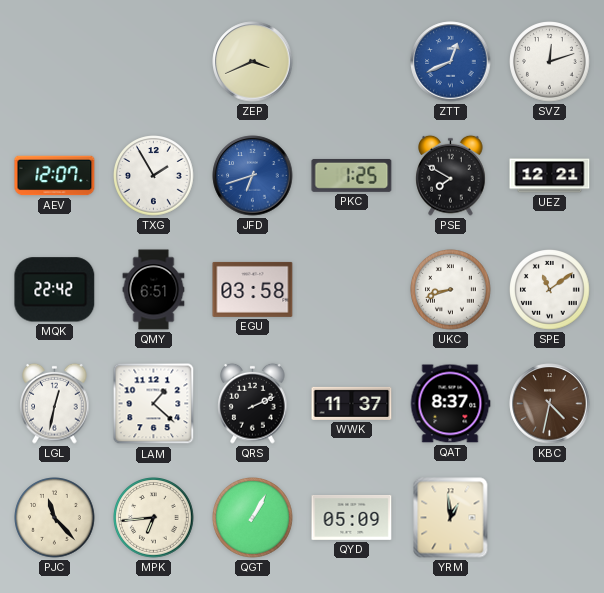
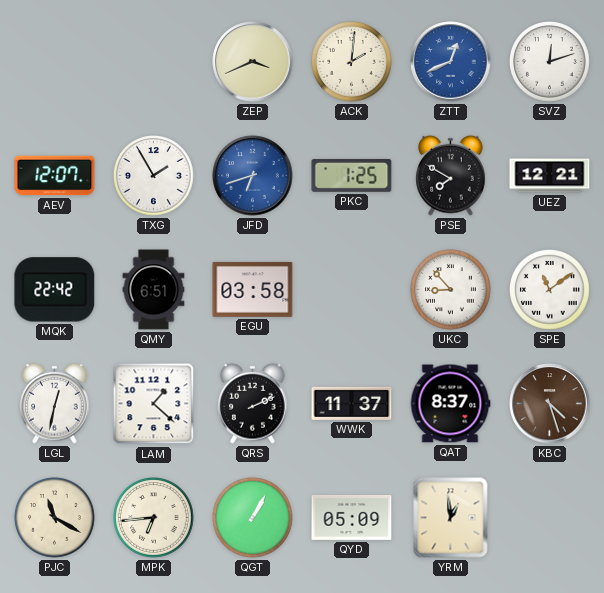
ACK: none -> 2:01
UKC: 8:42 -> 8:53
KBC: 4:32 -> 4:27
PJC: 11:23 -> 11:20
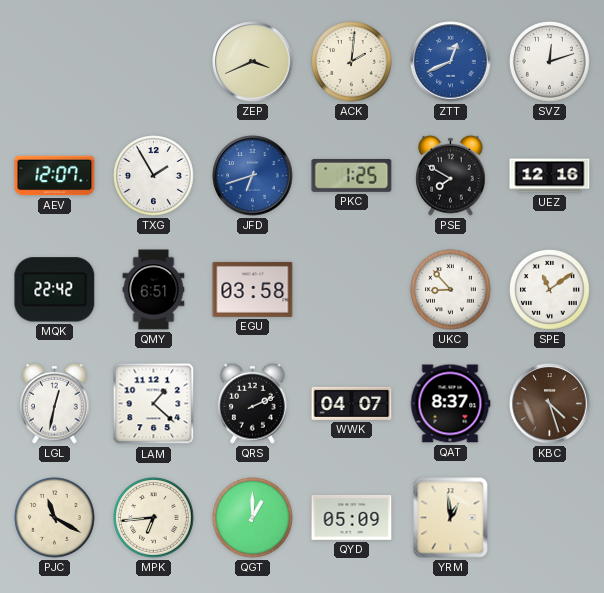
UEZ: 12:21 -> 12:16
WWK: 11:37 -> 04:07
QGT: 1:05 -> 1:00
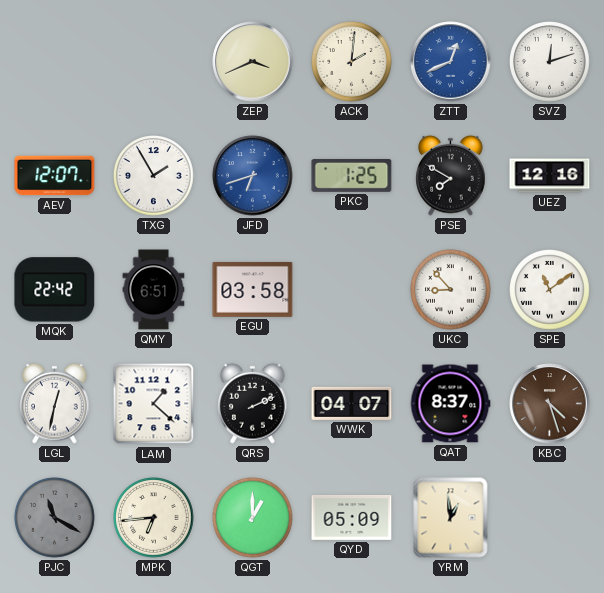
PJC dial: cream -> grey
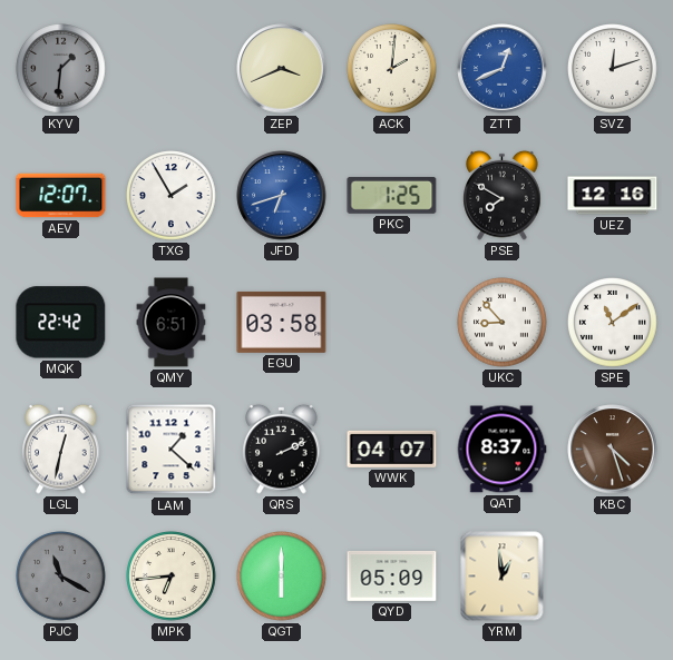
KYV: none -> 1:31
QGT: 1:00 -> 6:00
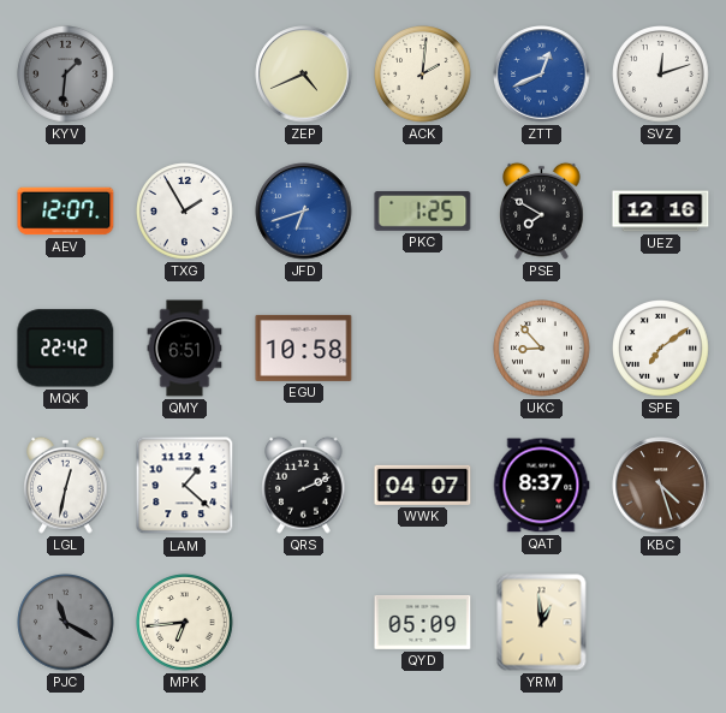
ZEP: 3:41 -> 4:41
EGU: 03:58 -> 10:58
SPE: 11:09 -> 7:09
QGT: 6:00 -> none
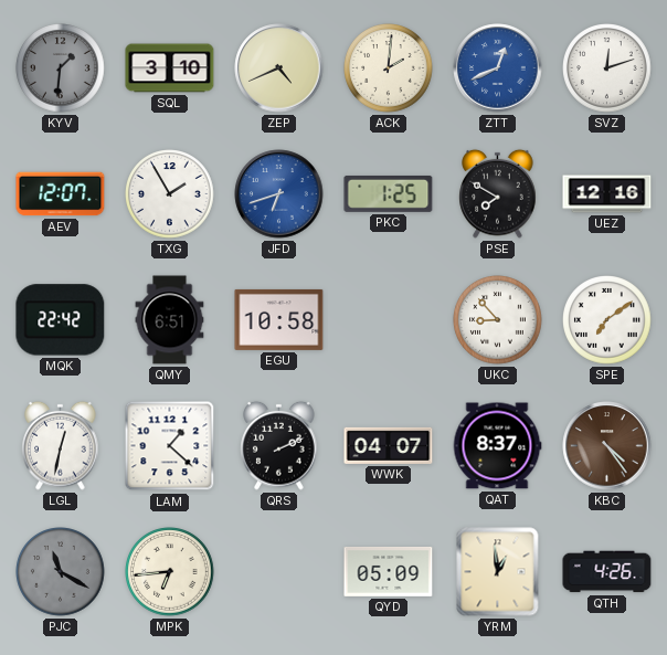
SQL: none -> 3:10
KBC: 4:27 -> 4:24
QTH: none -> 4:26
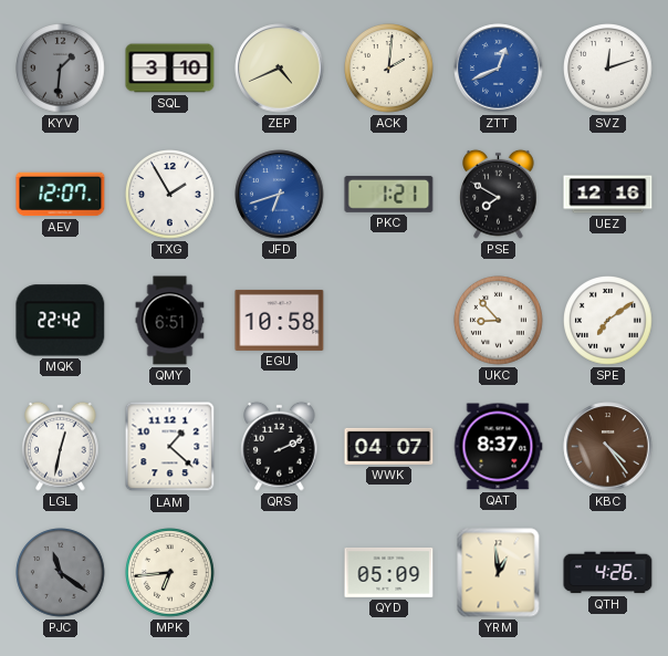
PKC: 1:25 -> 1:21
PJC: 11:20 -> 11:21
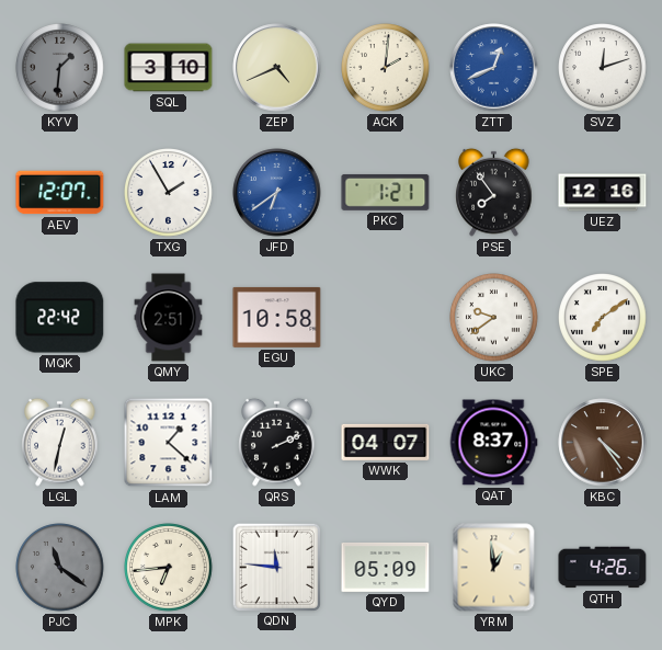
JFD: 6:42 -> 6:39
PSE: 7:50 -> 7:54
QMY: 6:51 -> 2:51
UKC: 8:53 -> 9:39
QDN: none -> 11:46
